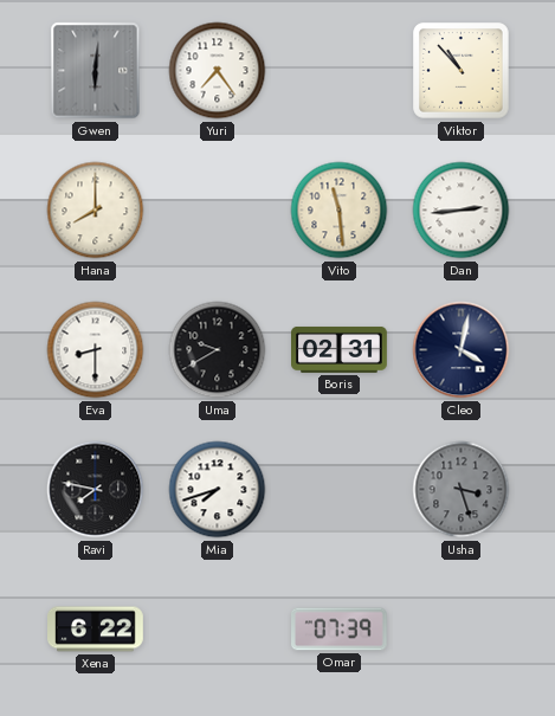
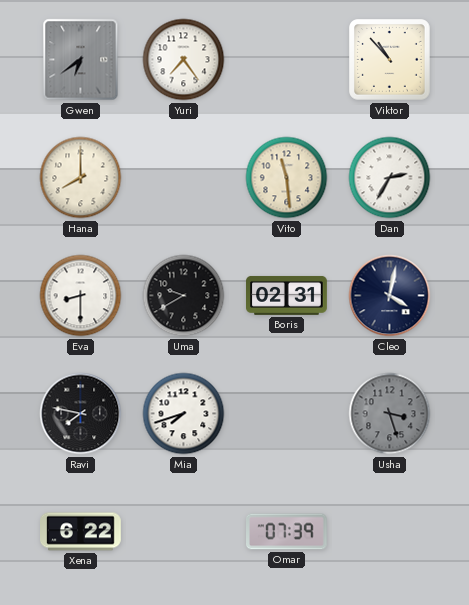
Gwen: 6:01 -> 6:39
Dan: 2:44 -> 2:35
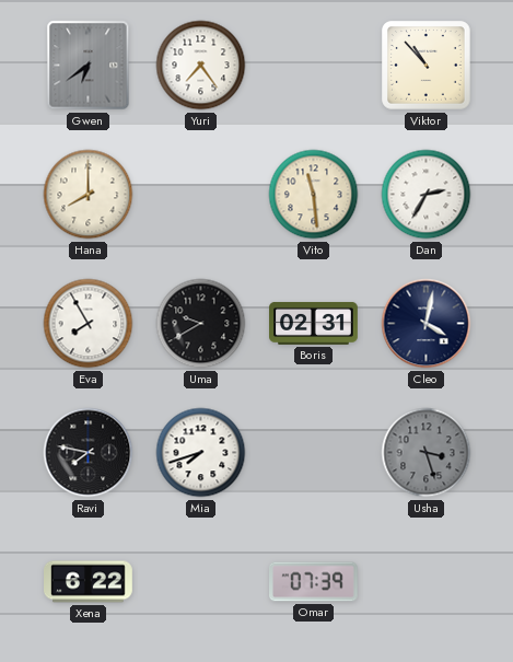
Eva: 8:30 -> 7:55
